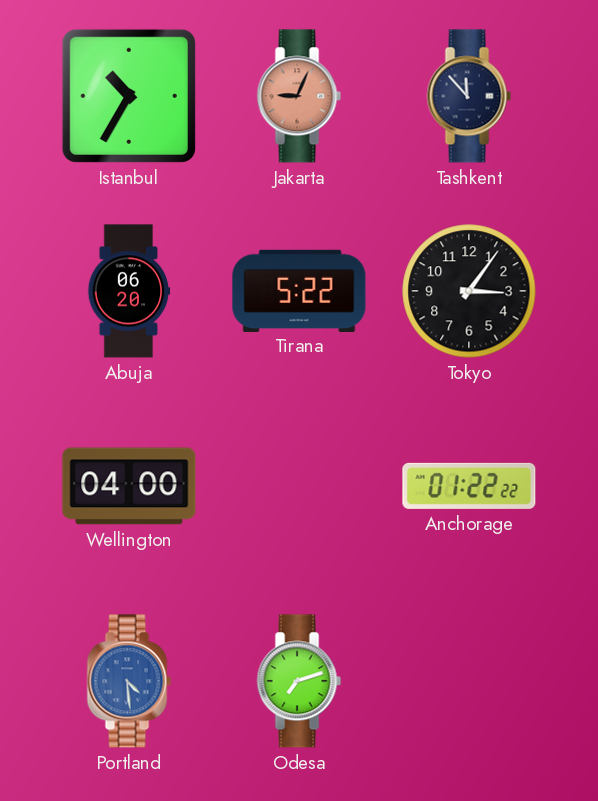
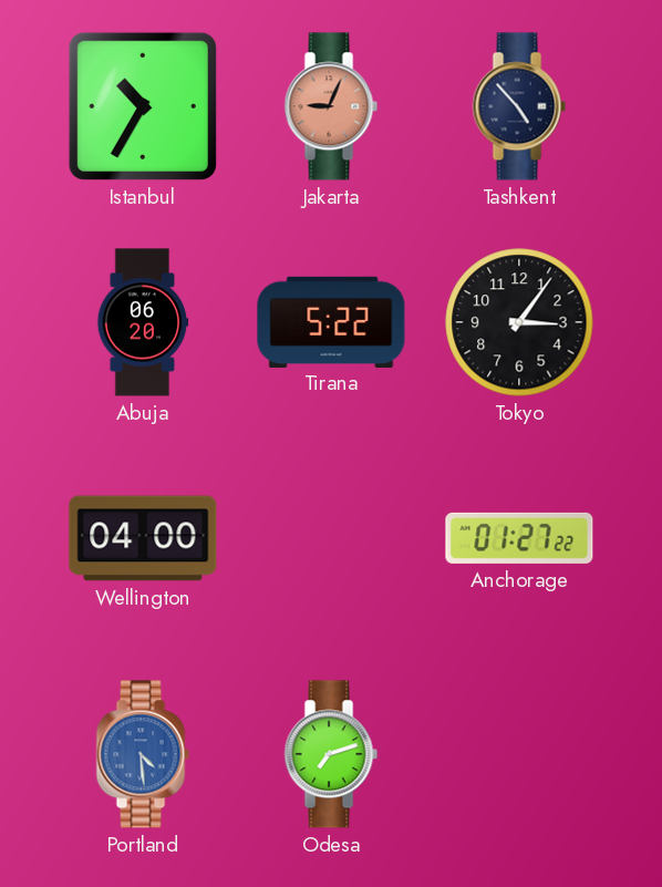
Tashkent: 11:53 -> 4:53
Anchorage: 01:22 -> 01:27
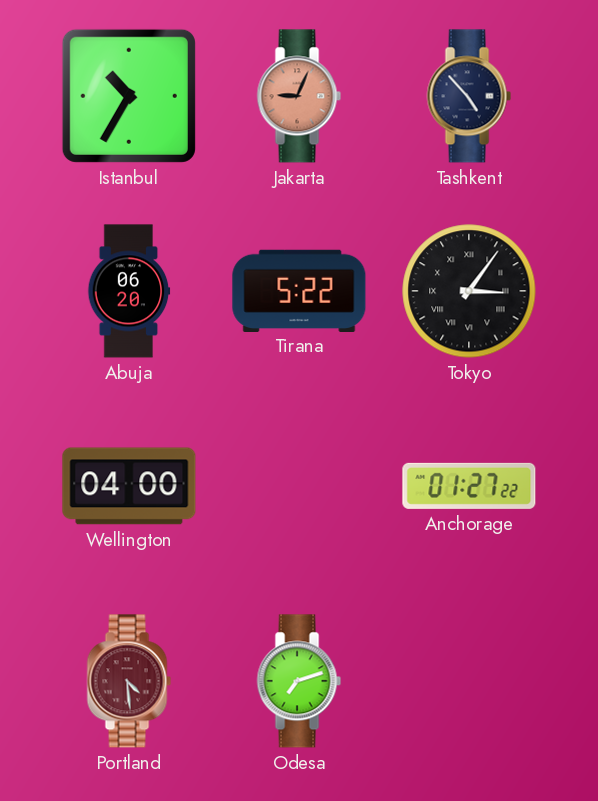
Tokyo numerals: Arabic -> Roman
Portland dial: blue -> burgundy
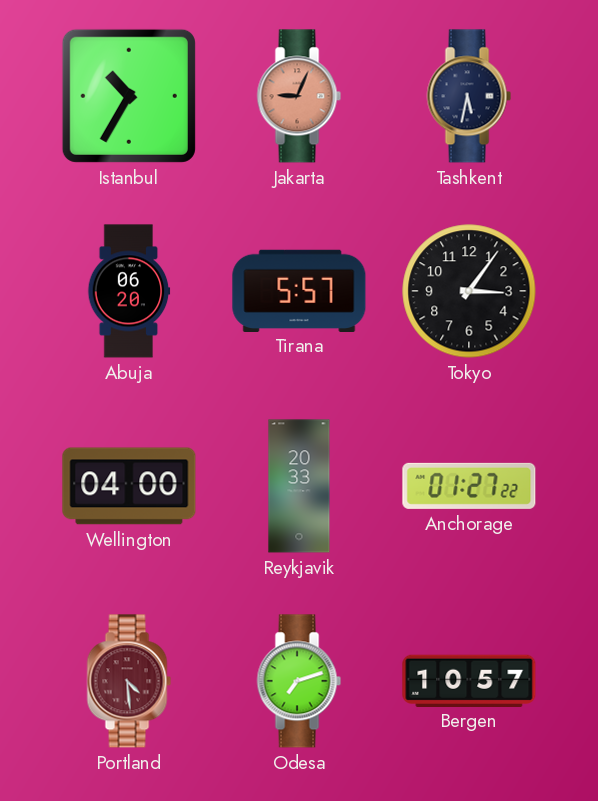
Tashkent: 4:53 -> 5:32
Tirana: 5:22 -> 5:57
Tokyo numerals: Roman -> Arabic
Reykjavik: none -> 20:33
Bergen: none -> 10:57
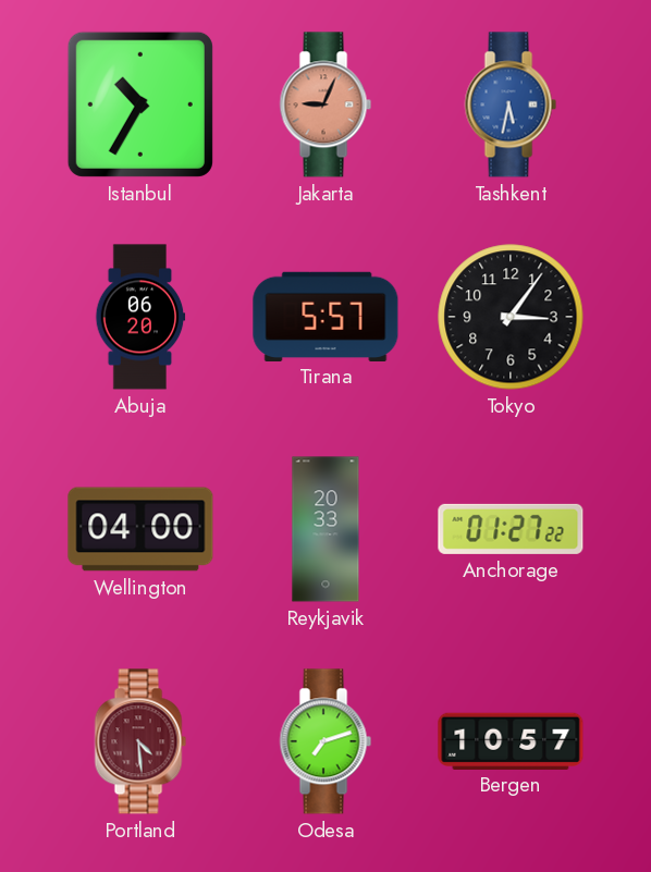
Tashkent dial: navy -> blue
